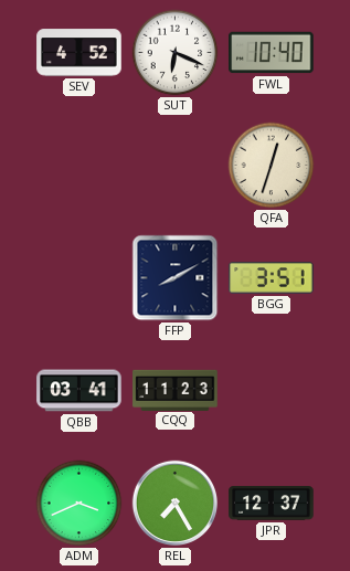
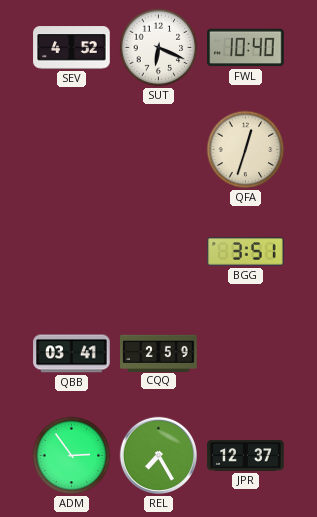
FFP: 8:10 -> none
CQQ: 11:23 -> 2:59
ADM: 3:41 -> 2:54
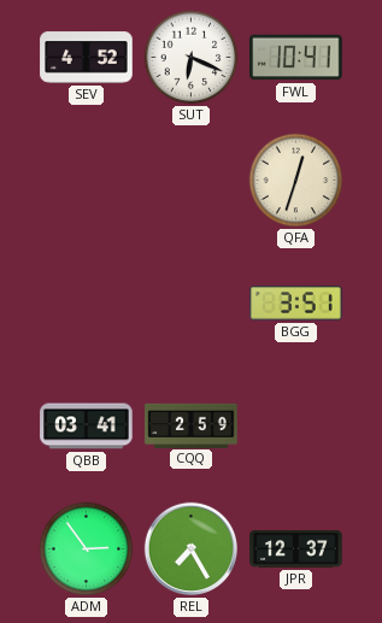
FWL: 10:40 -> 10:41
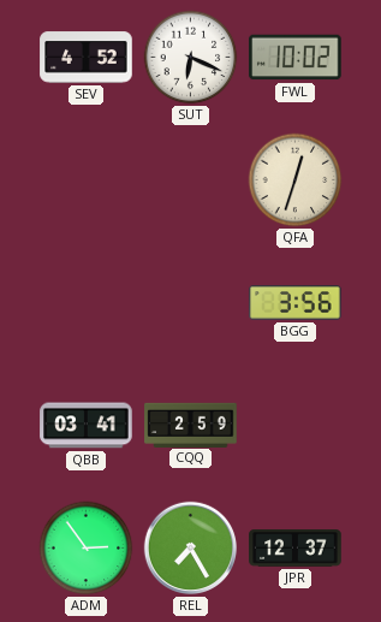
FWL: 10:41 -> 10:02
BGG: 3:51 -> 3:56
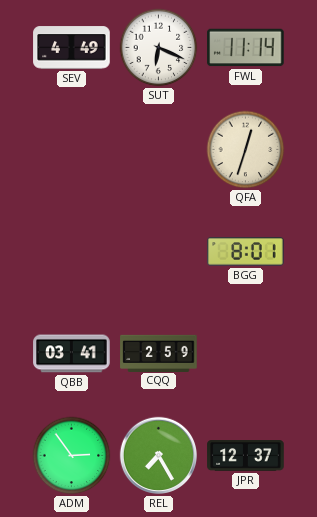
SEV: 4:52 -> 4:49
FWL: 10:02 -> 11:14
BGG: 3:56 -> 8:01
